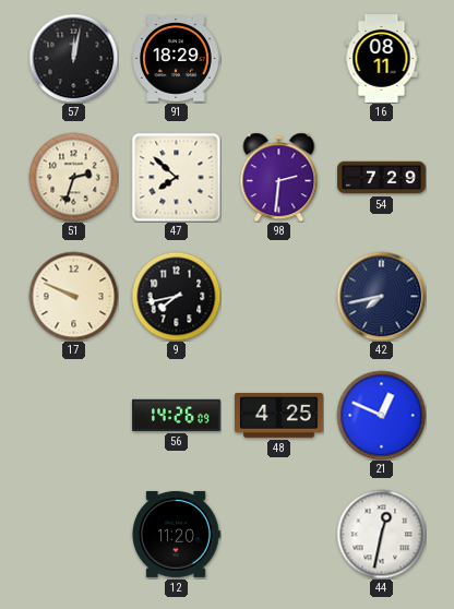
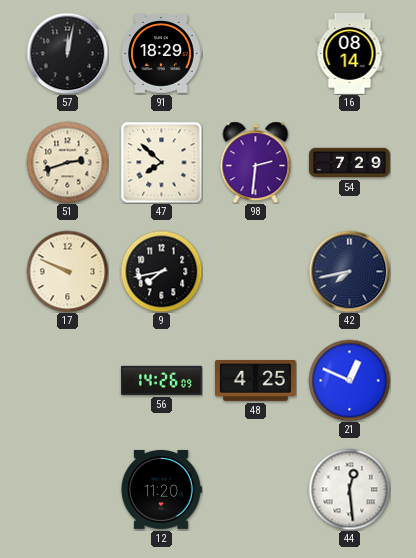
16: 08:11 -> 08:14
51: 2:33 -> 2:42
44: 12:32 -> 12:29
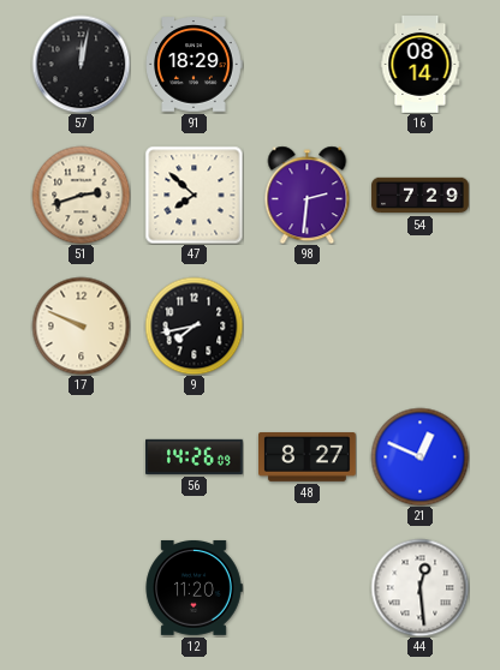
42: 7:43 -> none
48: 4:25 -> 8:27
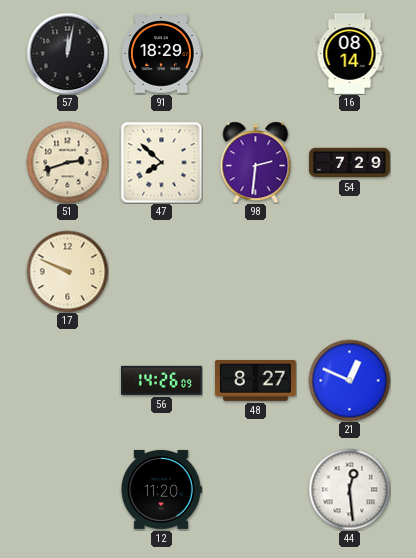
9: 7:43 -> none
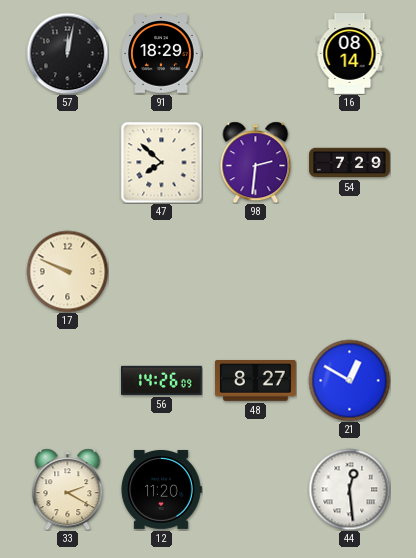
51: 2:42 -> none
21: 12:49 -> 12:50
33: none -> 2:20
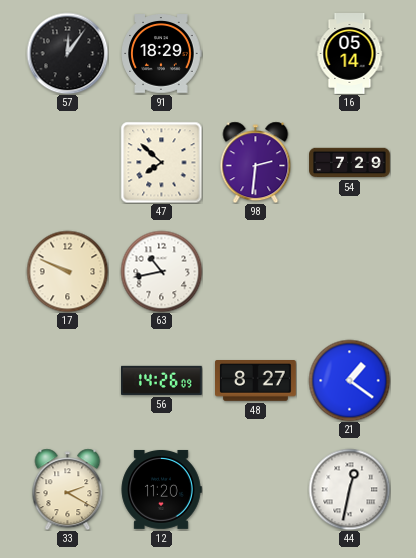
57: 12:02 -> 12:06
16: 08:14 -> 05:14
63: none -> 10:43
21: 12:50 -> 1:21
44: 12:29 -> 12:32
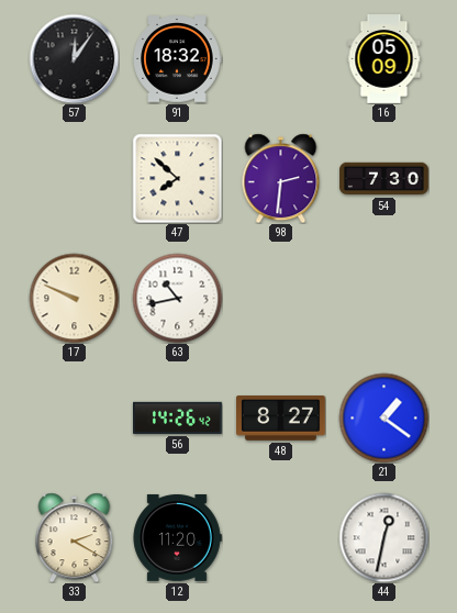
91: 18:29 -> 18:32
16: 05:14 -> 05:09
54: 7:29 -> 7:30
56: 14:26:09 -> 14:26:42
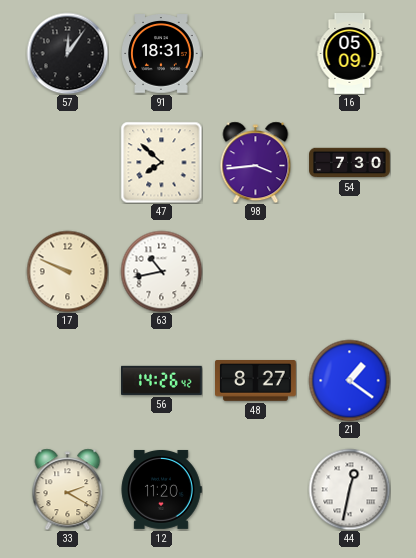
91: 18:32 -> 18:31
98: 2:31 -> 3:44
